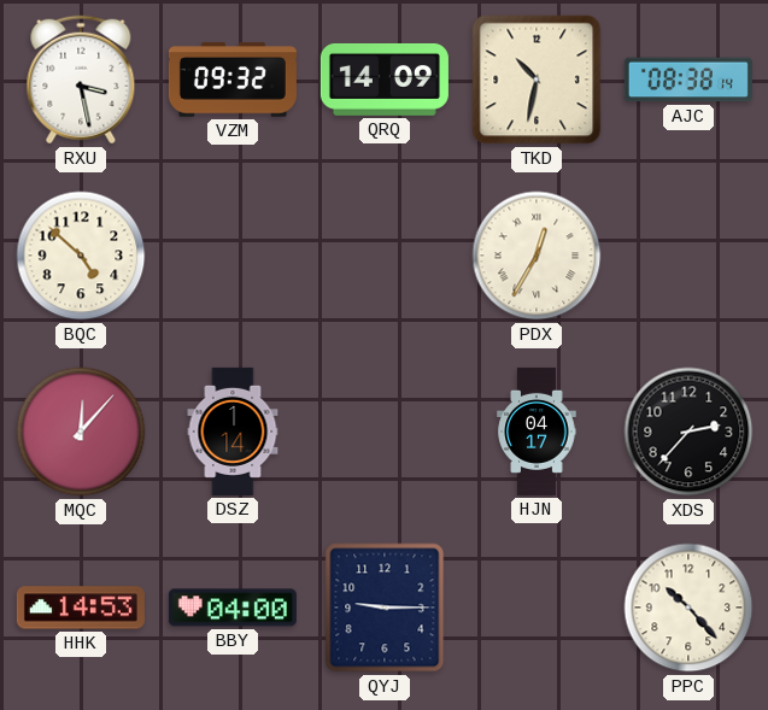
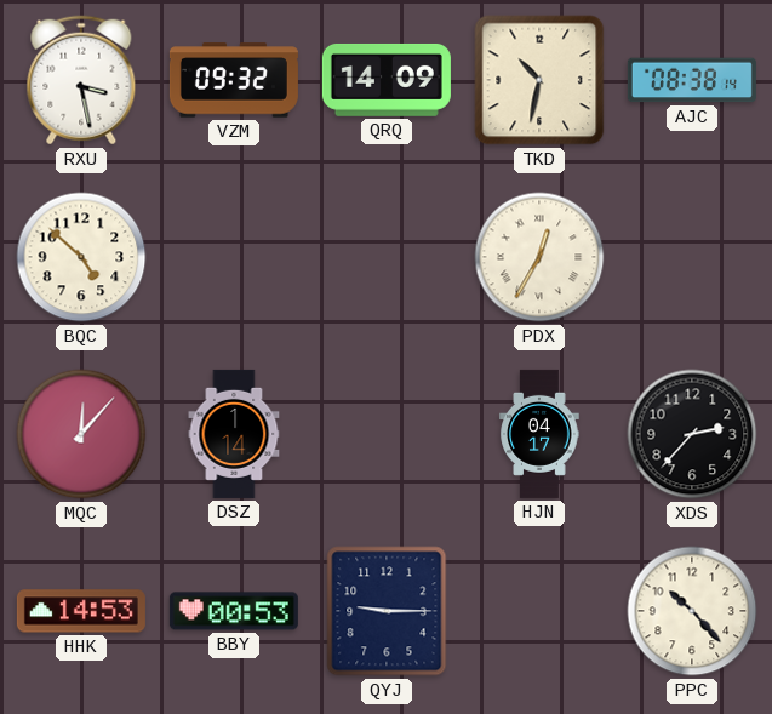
BBY: 04:00 -> 00:53
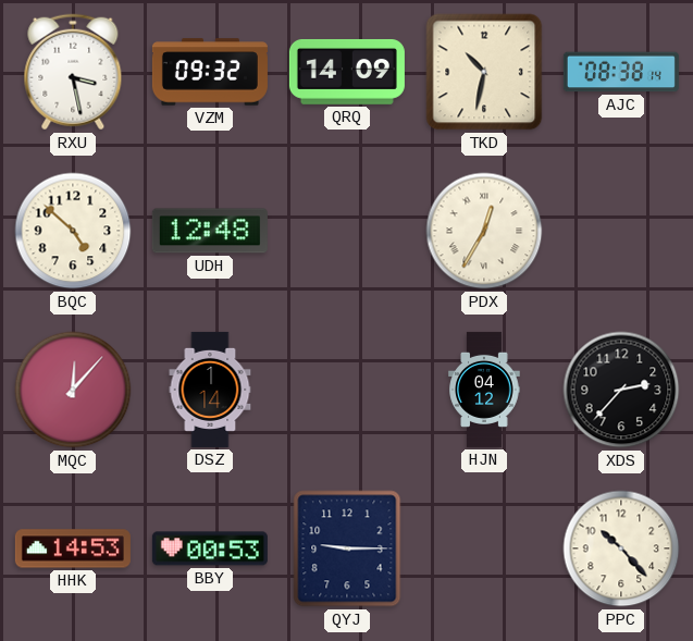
UDH: none -> 12:48
HJN: 04:17 -> 04:12
